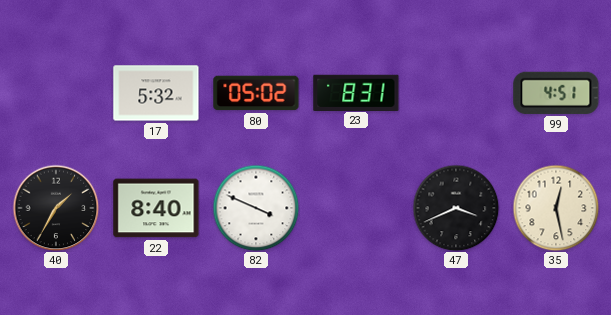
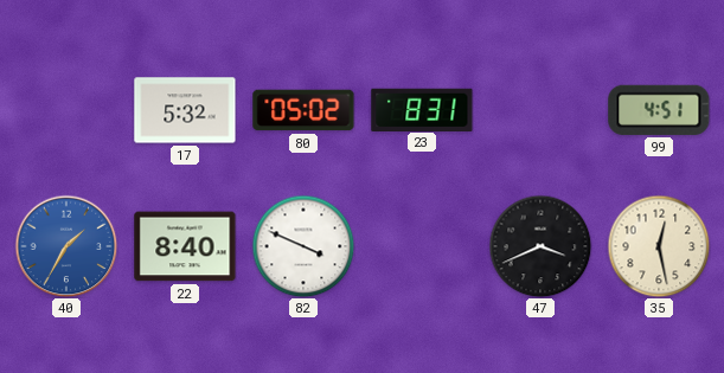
40 dial: black -> blue
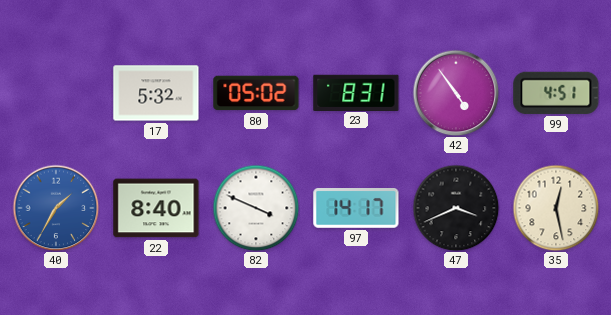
42: none -> 4:54
97: none -> 14:17
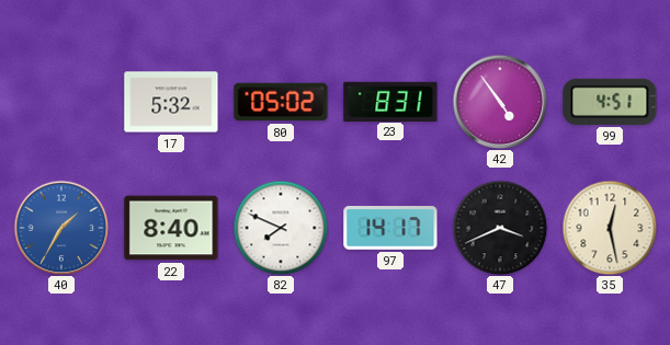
82: 3:49 -> 7:49
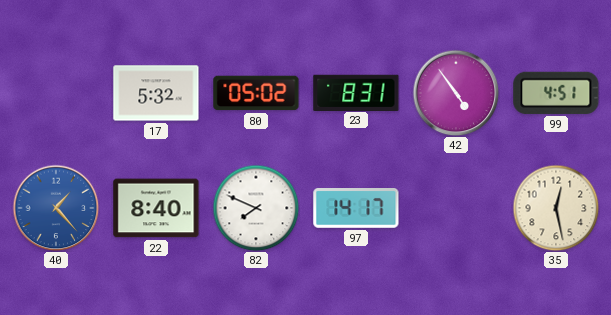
40: 1:35 -> 1:23
47: 3:41 -> none
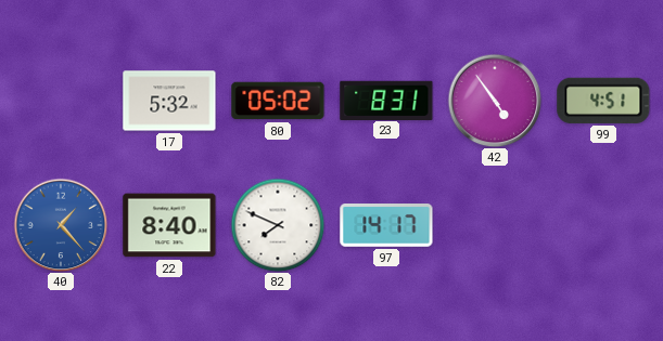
35: 12:28 -> none
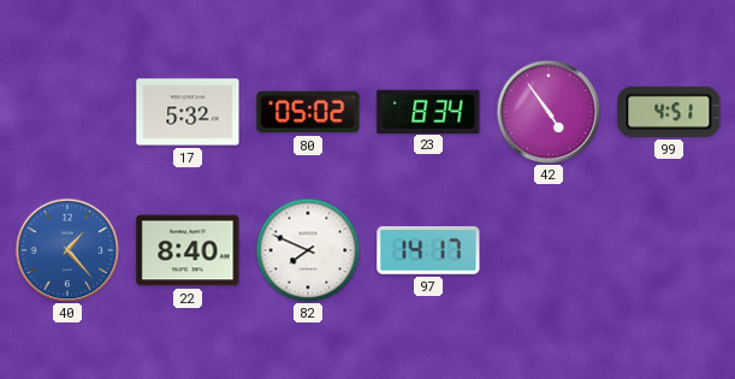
23: 8:31 -> 8:34
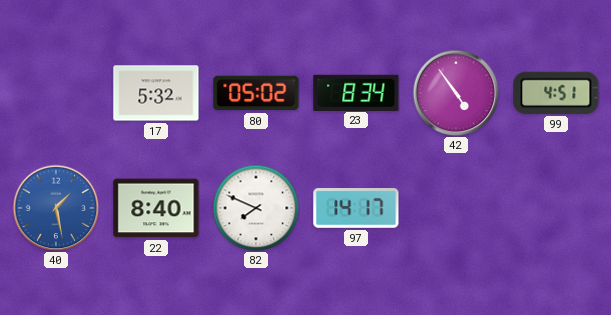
40: 1:23 -> 1:28
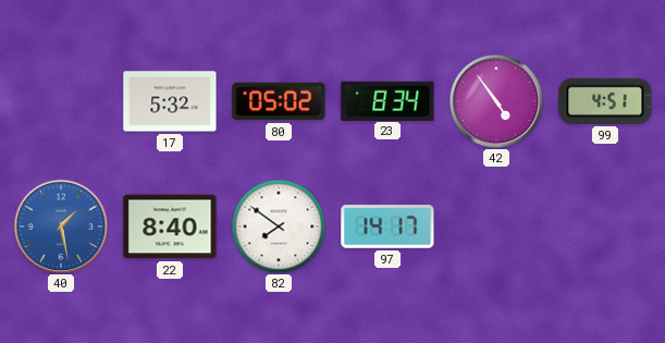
82: 7:49 -> 7:51
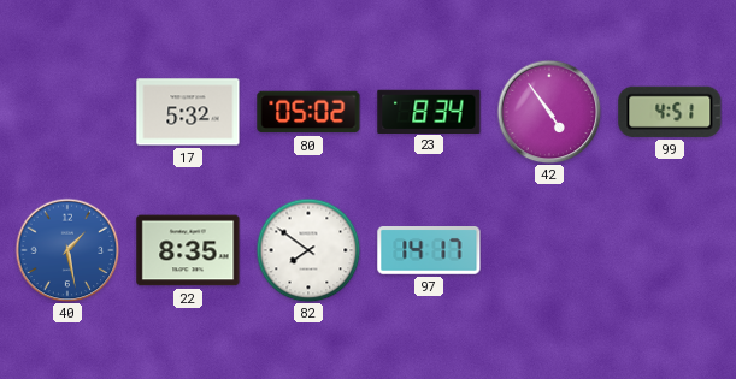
22: 8:40 -> 8:35
